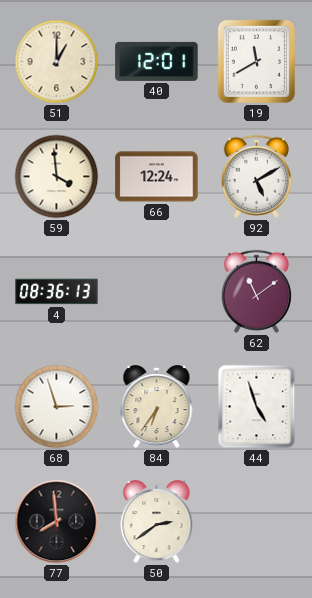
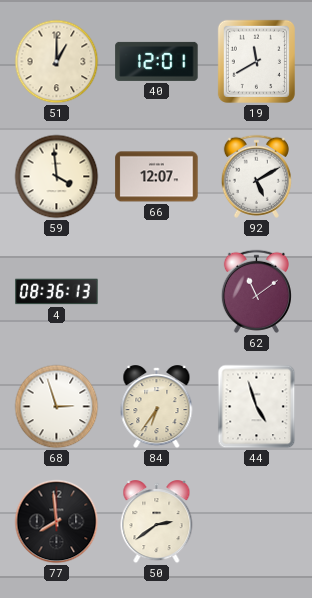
66: 12:24 -> 12:07
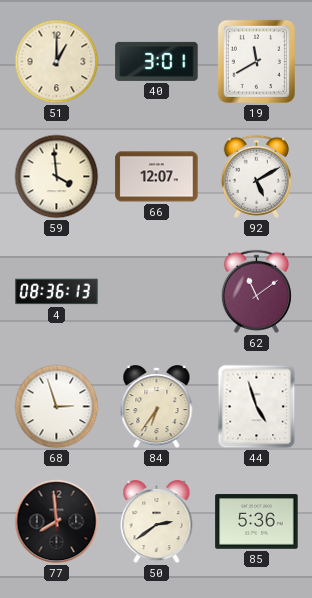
40: 12:01 -> 3:01
85: none -> 5:36
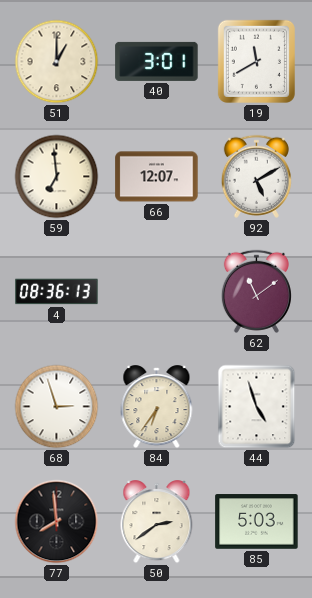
59: 3:59 -> 6:59
85: 5:36 -> 5:03
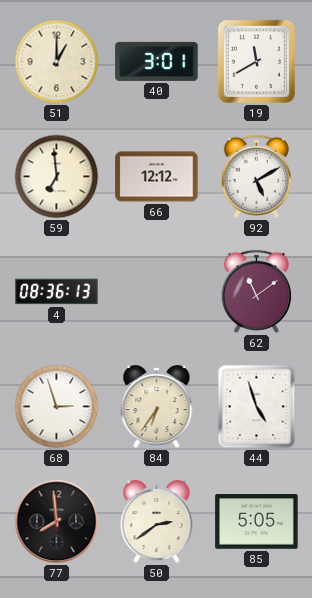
66: 12:07 -> 12:12
85: 5:03 -> 5:05
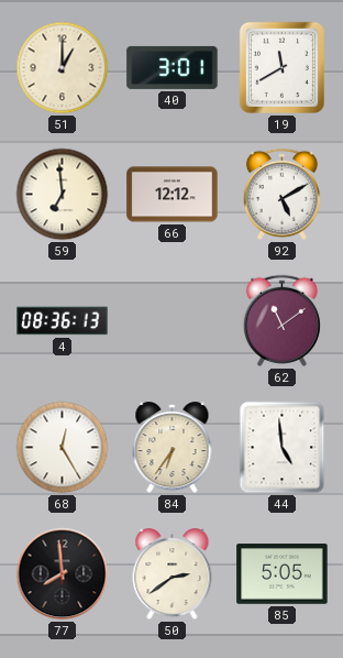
68: 2:57 -> 12:25
44: 4:57 -> 4:59
